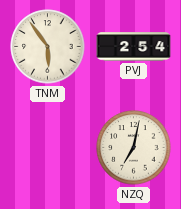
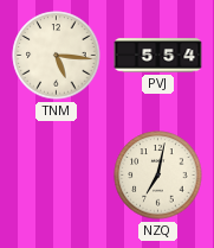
TNM: 5:54 -> 5:16
PVJ: 2:54 -> 5:54
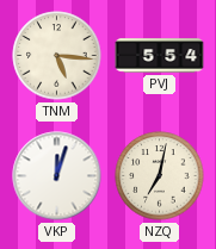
VKP: none -> 12:03
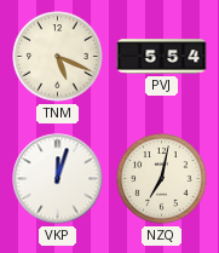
TNM: 5:16 -> 5:19
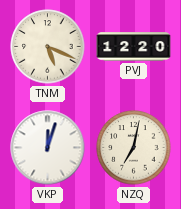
PVJ: 5:54 -> 12:20
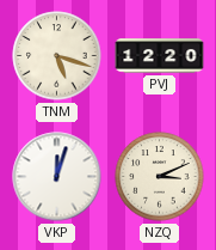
TNM: 5:19 -> 5:18
NZQ: 7:02 -> 3:11
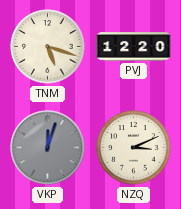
VKP dial: white -> grey
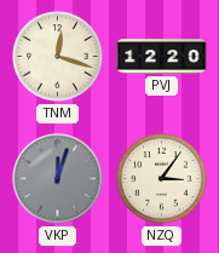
TNM: 5:18 -> 12:18
NZQ: 3:11 -> 3:06
